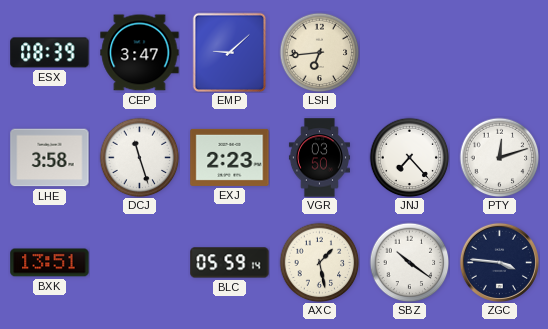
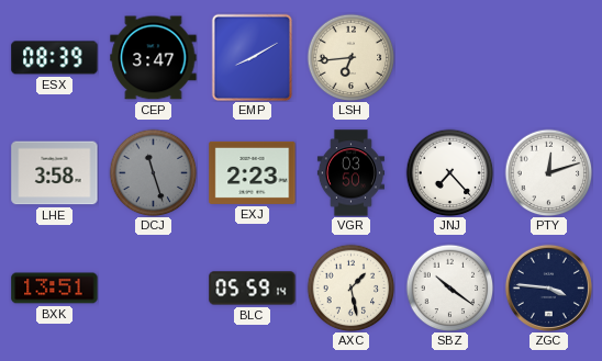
EMP: 9:08 -> 8:10
DCJ dial: white -> grey
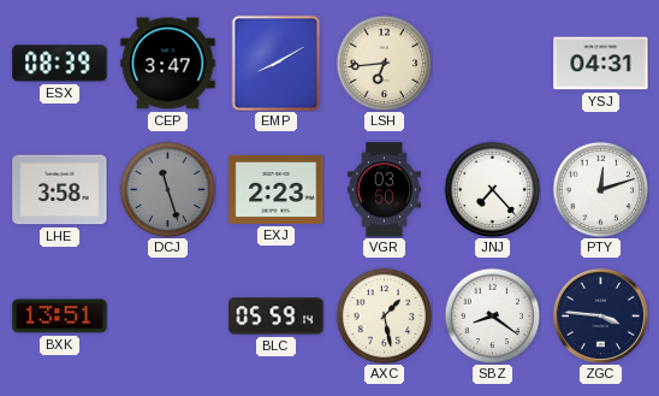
YSJ: none -> 04:31
SBZ: 10:21 -> 8:21
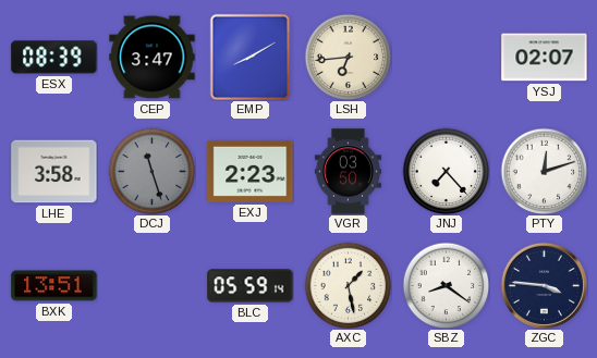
YSJ: 04:31 -> 02:07
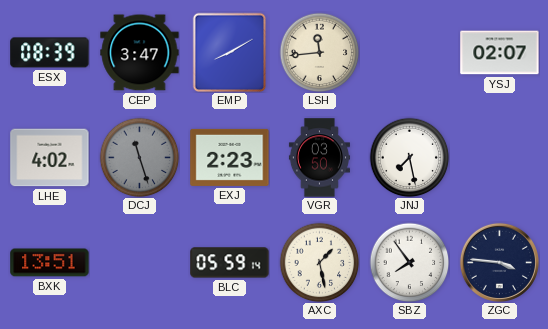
LSH: 6:44 -> 11:44
LHE: 3:58 -> 4:02
JNJ: 7:23 -> 7:28
PTY: 12:12 -> none
SBZ: 8:21 -> 7:54
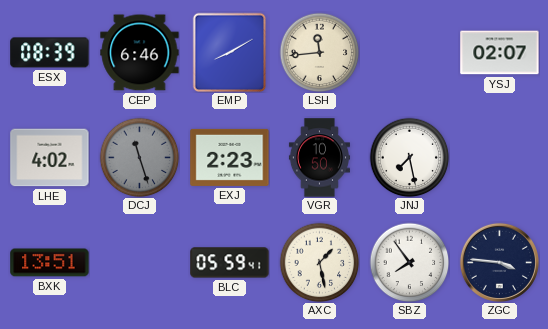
CEP: 3:47 -> 6:46
VGR: 03:50 -> 10:50
BLC: 05:59:14 -> 05:59:41
